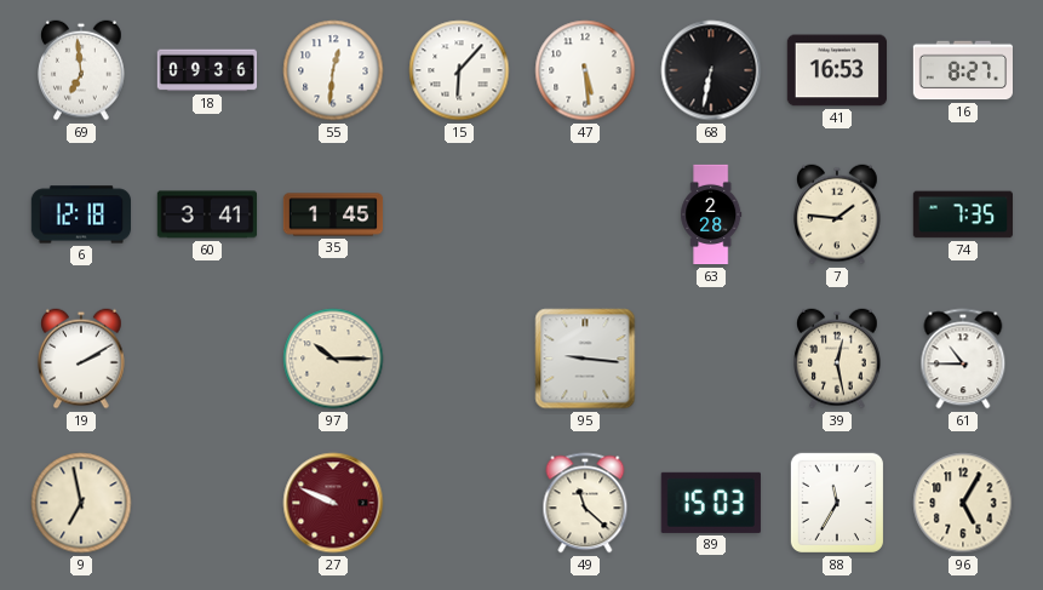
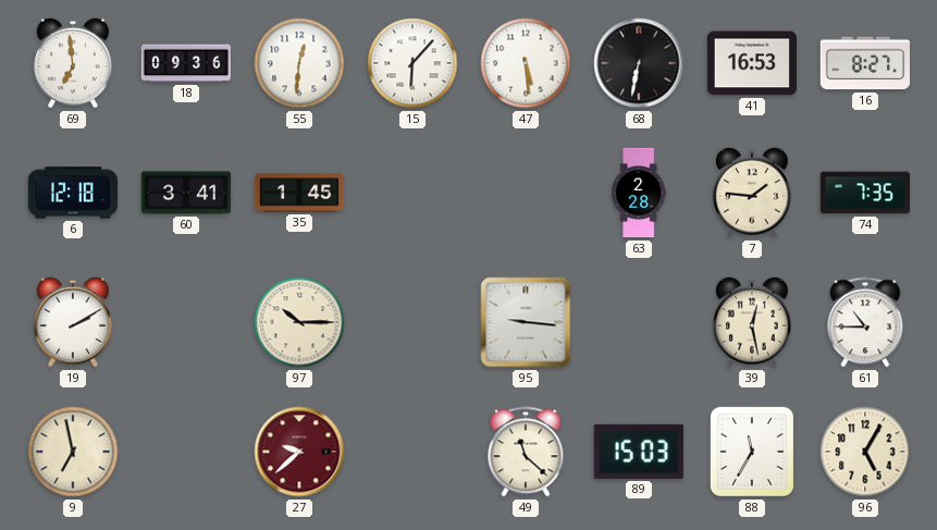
27: 9:49 -> 9:38
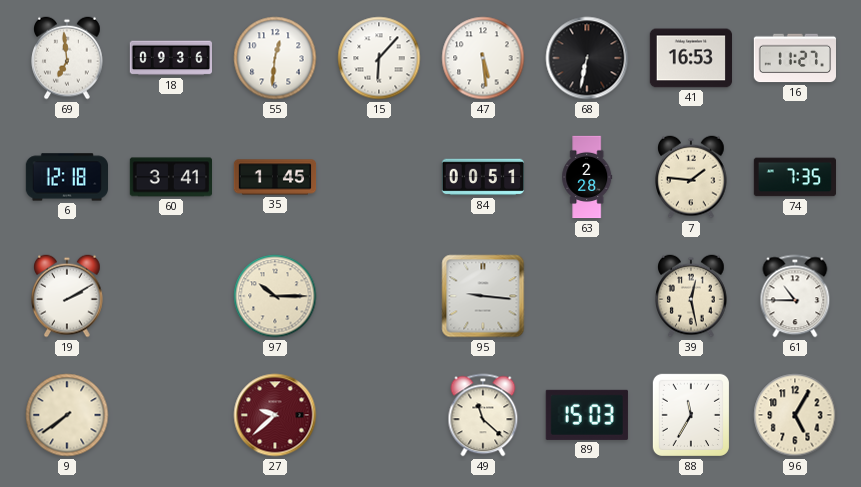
16: 8:27 -> 11:27
84: none -> 00:51
9: 6:58 -> 7:39
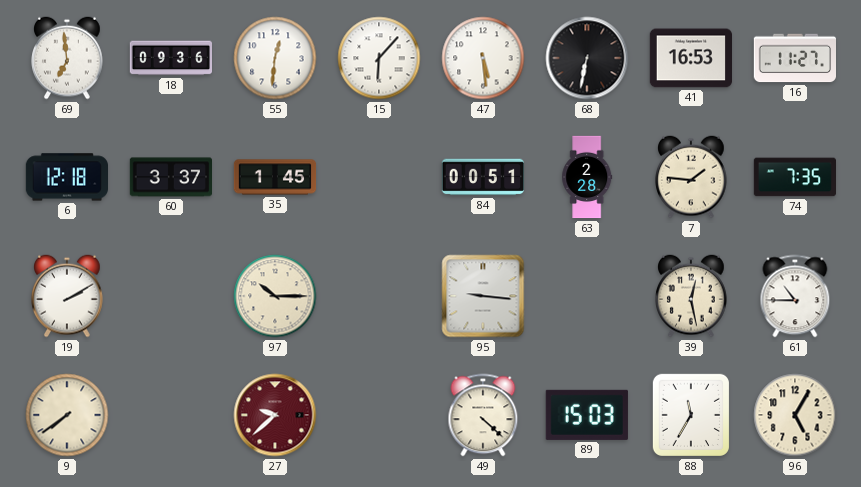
60: 3:41 -> 3:37
49: 11:22 -> 4:22
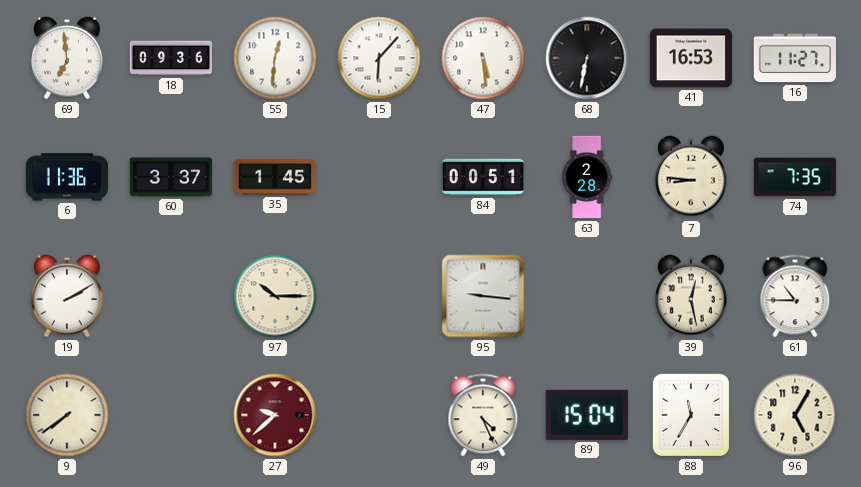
6: 12:18 -> 11:36
7: 1:46 -> 8:46
49: 4:22 -> 4:26
89: 15:03 -> 15:04
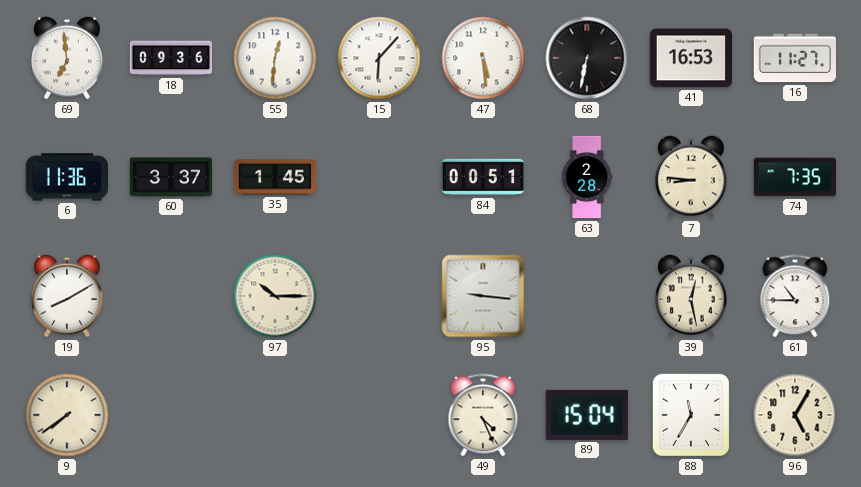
19: 2:10 -> 8:10
27: 9:38 -> none
